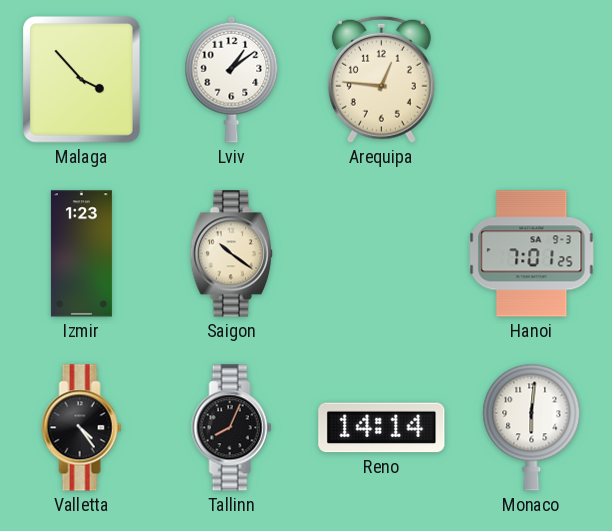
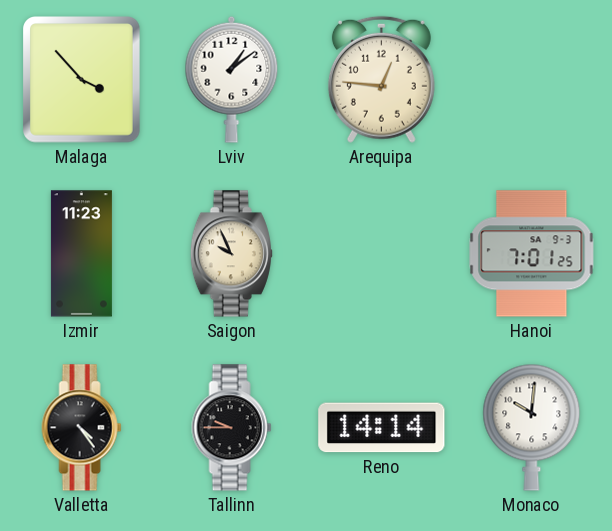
Izmir: 1:23 -> 11:23
Saigon: 10:21 -> 9:56
Tallinn: 8:04 -> 9:45
Monaco: 6:01 -> 10:01
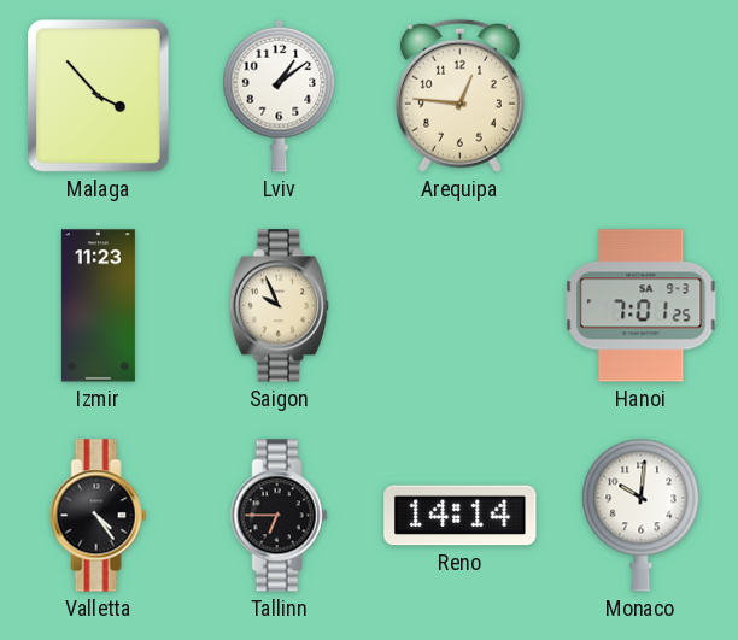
Tallinn: 9:45 -> 6:45
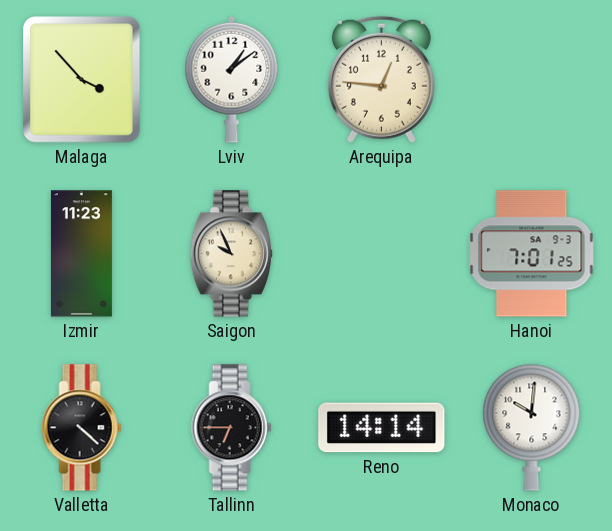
Valletta: 4:24 -> 4:22
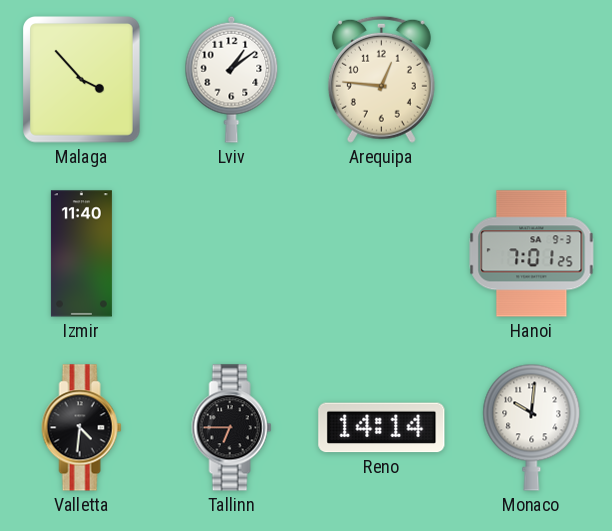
Izmir: 11:23 -> 11:40
Saigon: 9:56 -> none
Valletta: 4:22 -> 4:31
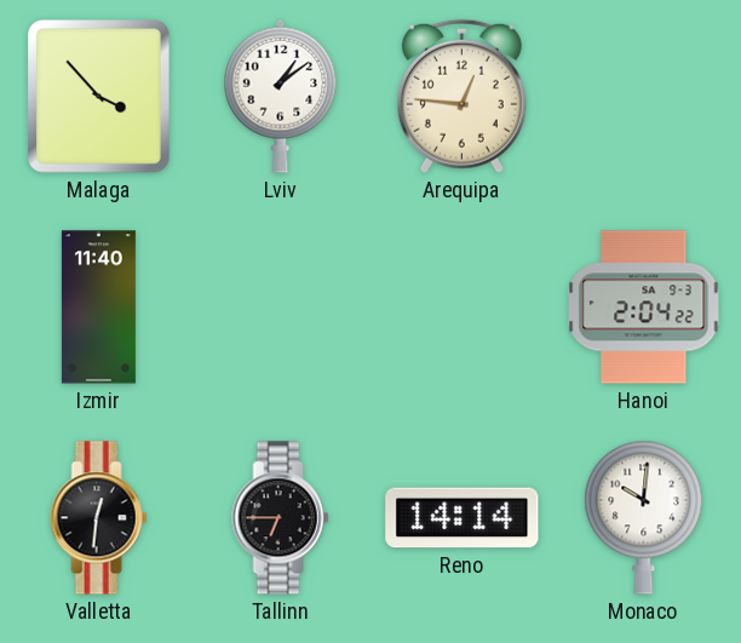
Hanoi: 7:01 -> 2:04
Valletta: 4:31 -> 12:31
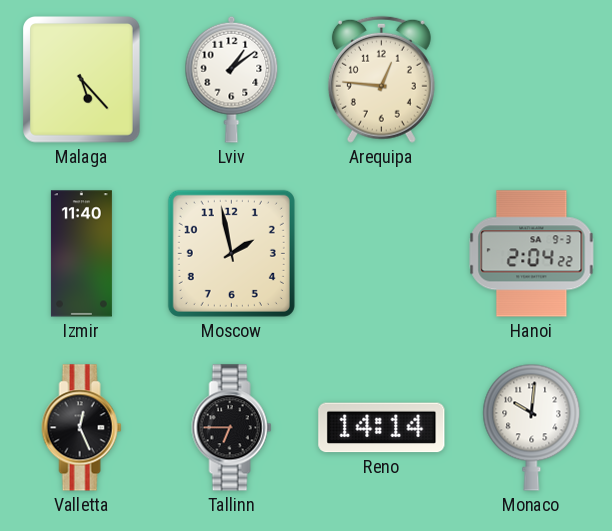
Malaga: 3:53 -> 5:23
Moscow: none -> 1:58
Valletta: 12:31 -> 12:26
